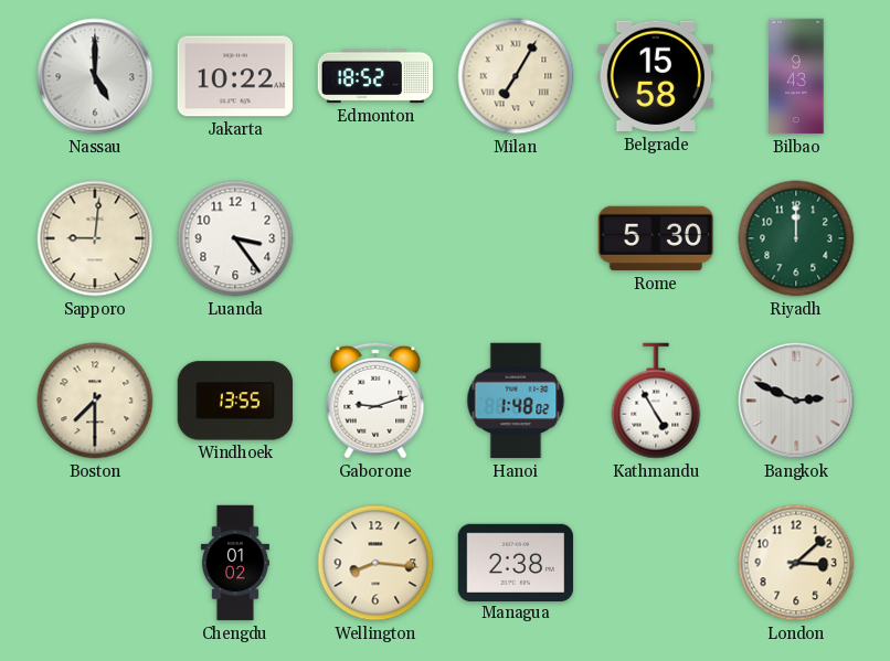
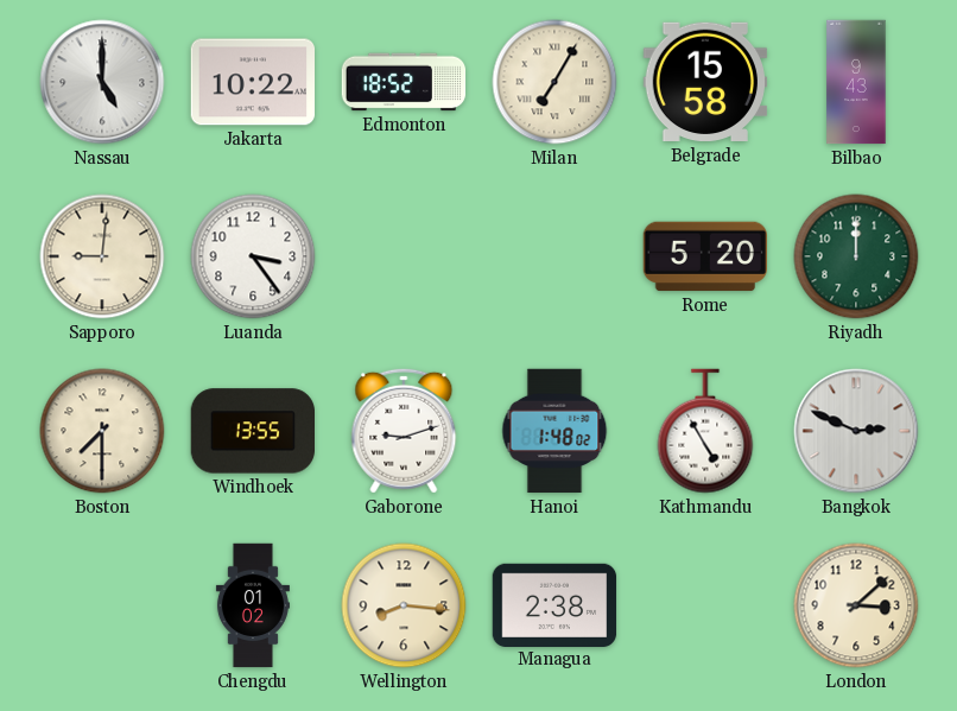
Rome: 5:30 -> 5:20
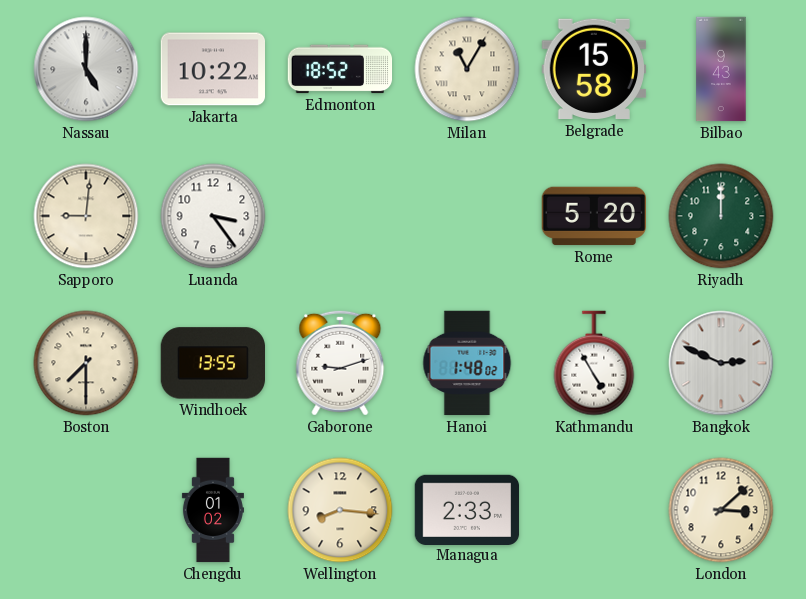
Milan: 7:05 -> 11:05
Managua: 2:38 -> 2:33
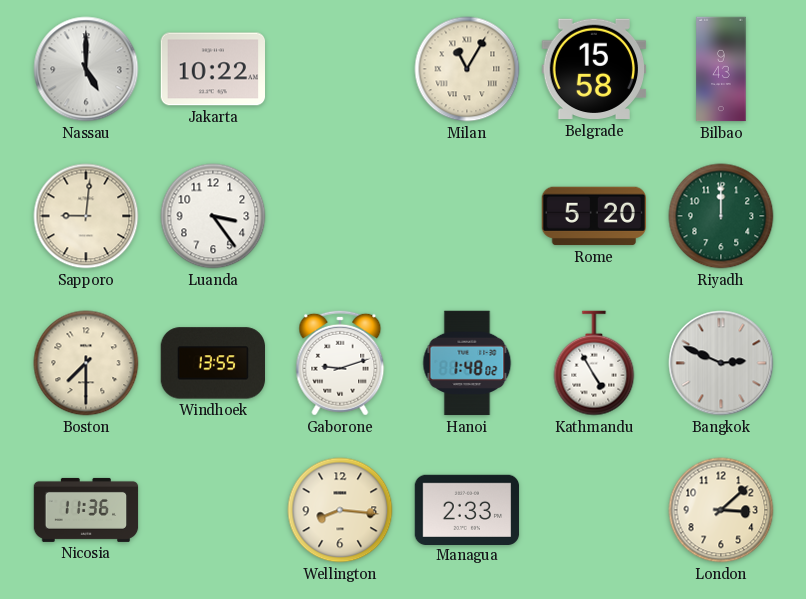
Edmonton: 18:52 -> none
Nicosia: none -> 11:36
Chengdu: 01:02 -> none
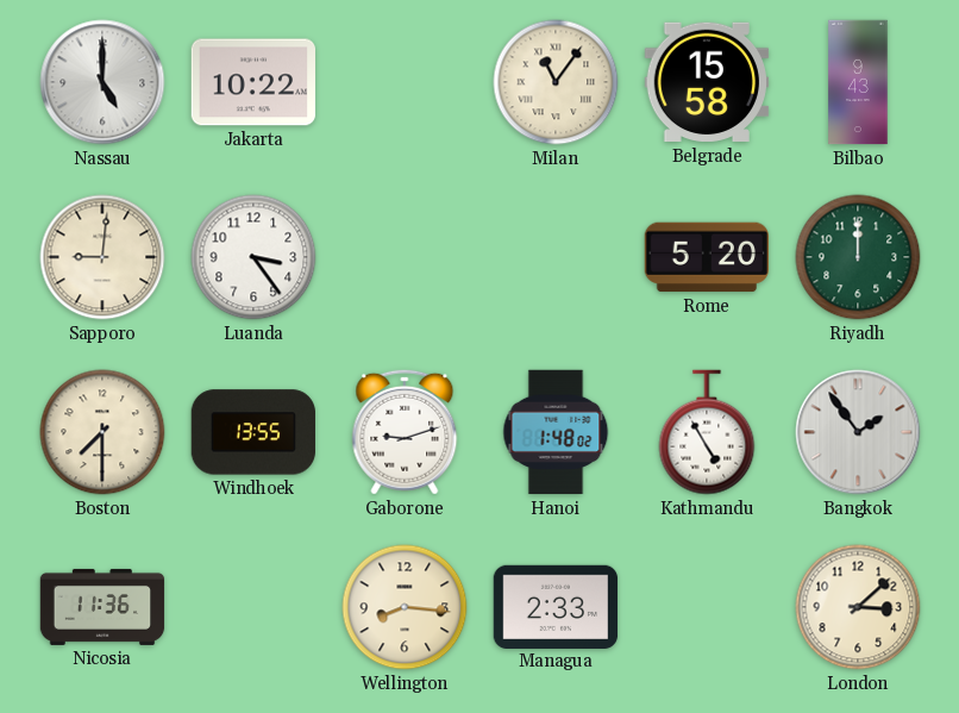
Milan: 11:05 -> 11:06
Bangkok: 2:49 -> 1:54
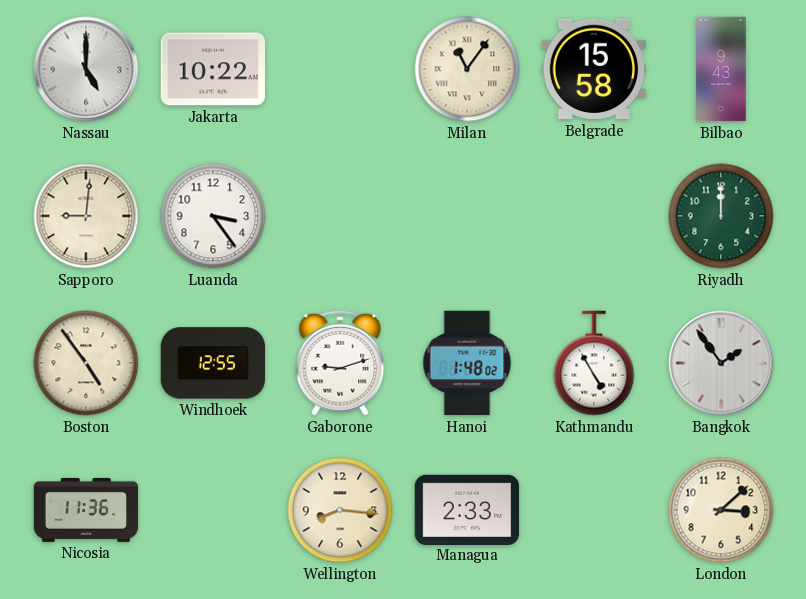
Rome: 5:20 -> none
Boston: 7:30 -> 4:54
Windhoek: 13:55 -> 12:55
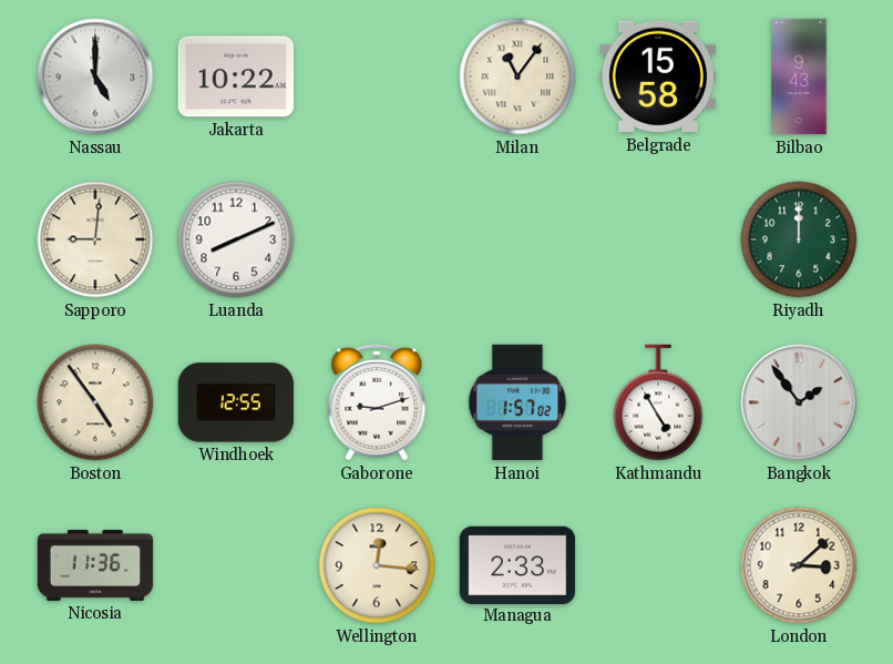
Luanda: 3:24 -> 8:11
Hanoi: 1:48 -> 1:57
Wellington: 8:16 -> 12:16
